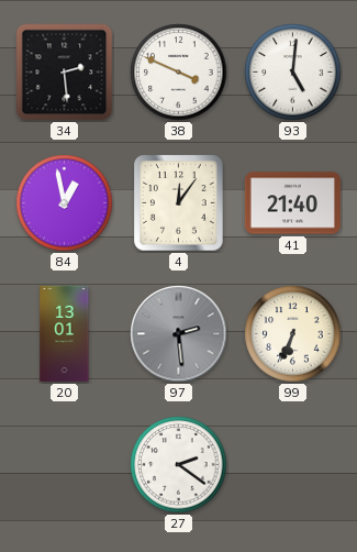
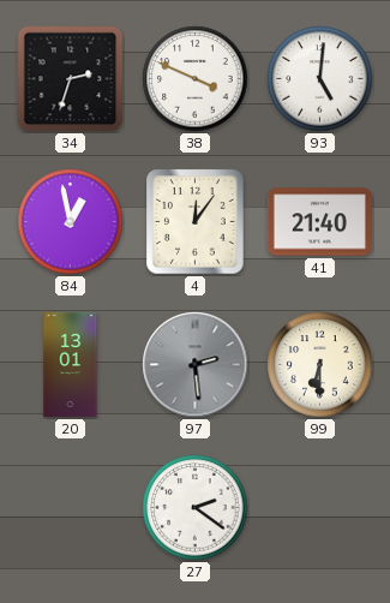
34: 2:29 -> 2:33
99: 6:34 -> 6:30
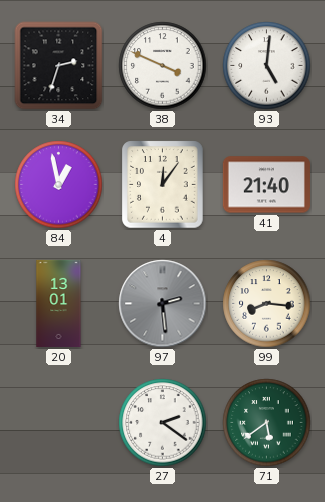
99: 6:30 -> 8:16
71: none -> 5:39
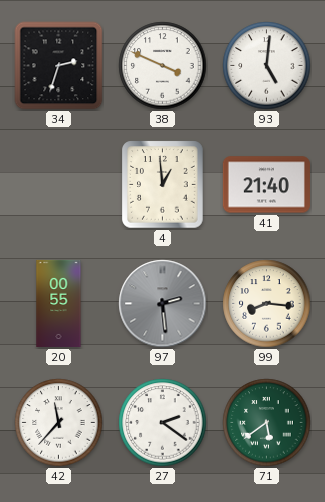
84: 12:58 -> none
4: 12:06 -> 12:59
20: 13:01 -> 00:55
42: none -> 11:37
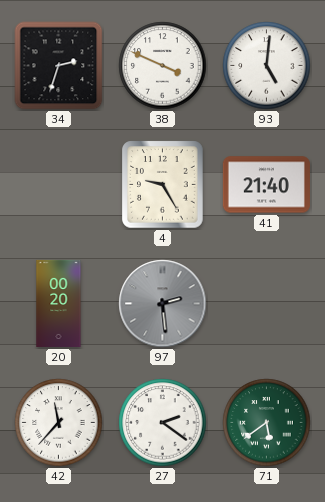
4: 12:59 -> 9:25
20: 00:55 -> 00:20
99: 8:16 -> none
